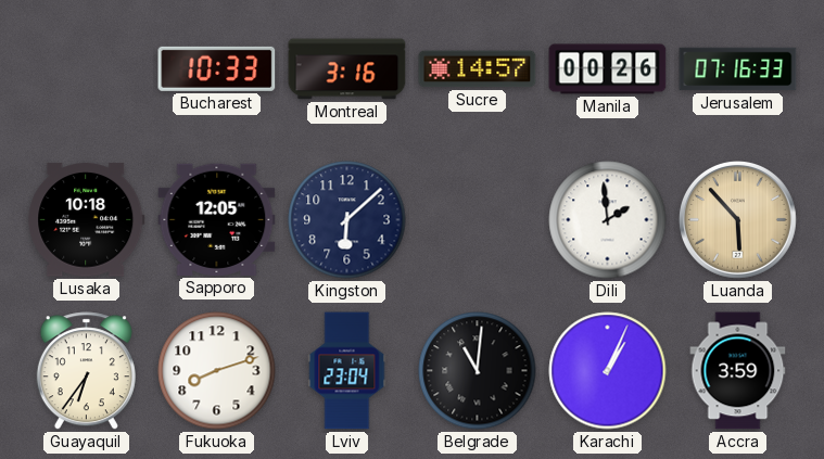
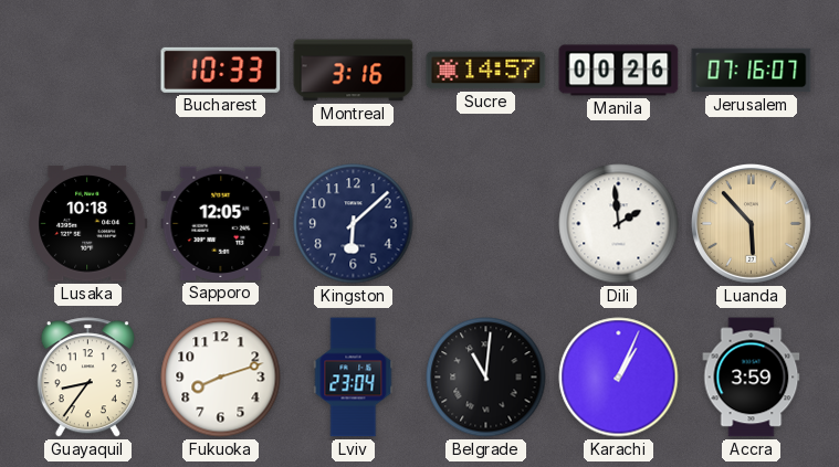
Jerusalem: 07:16:33 -> 07:16:07
Guayaquil: 6:36 -> 8:36
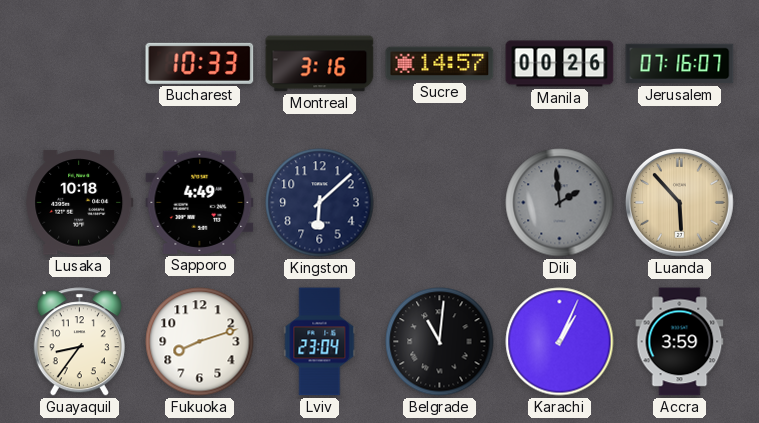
Sapporo: 12:05 -> 4:49
Dili dial: white -> grey
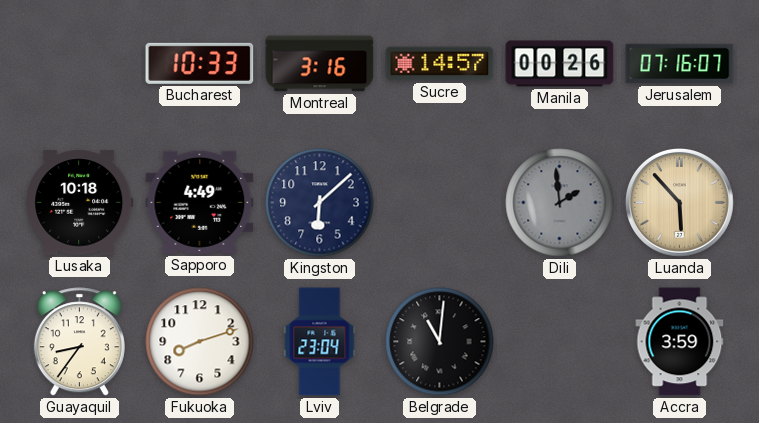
Karachi: 1:04 -> none
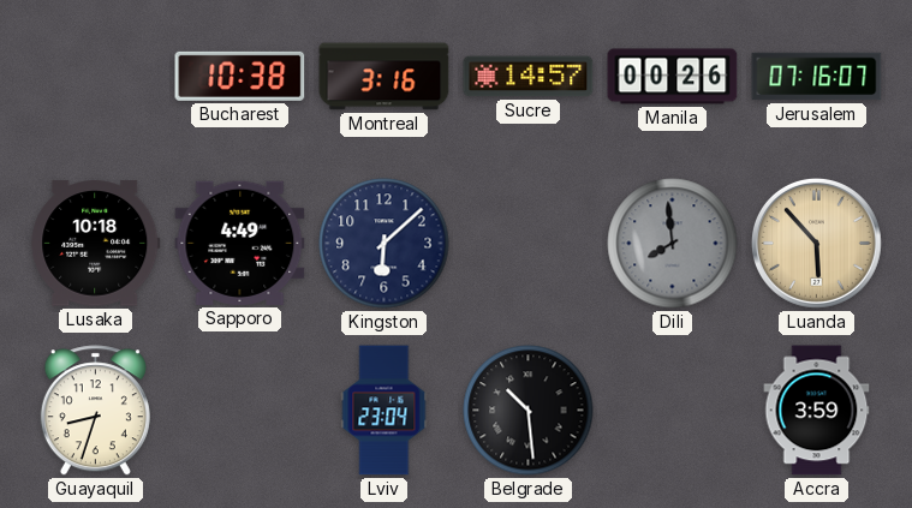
Bucharest: 10:33 -> 10:38
Dili: 1:59 -> 7:59
Guayaquil: 8:36 -> 8:33
Fukuoka: 8:12 -> none
Belgrade: 11:01 -> 10:29
